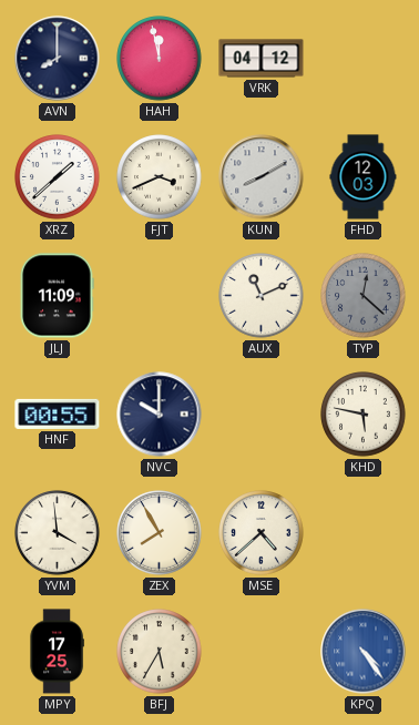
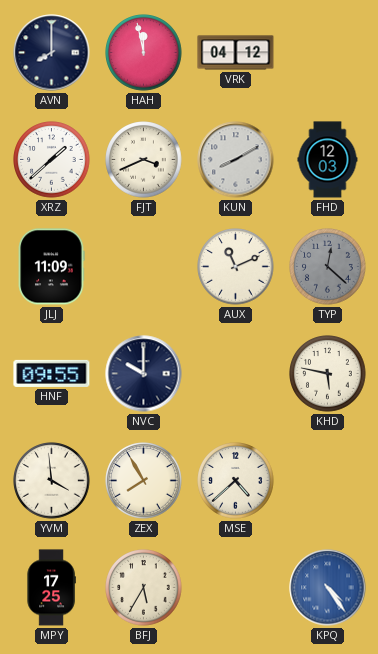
HNF: 00:55 -> 09:55
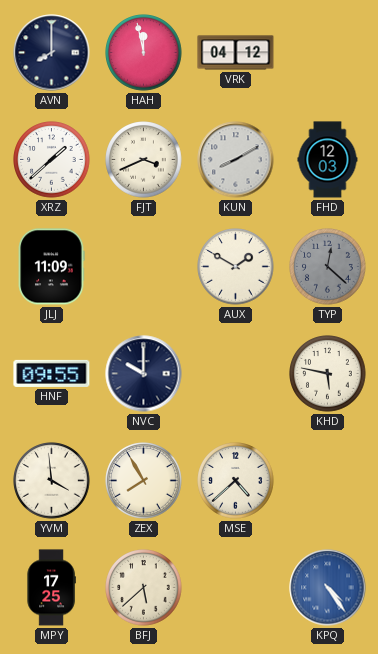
AUX: 11:11 -> 1:50
BFJ: 5:35 -> 5:38
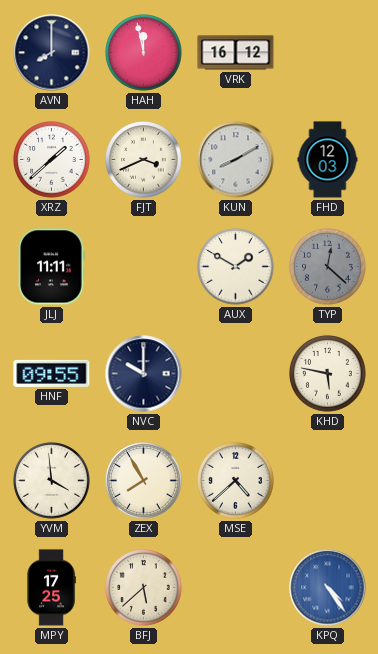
VRK: 04:12 -> 16:12
JLJ: 11:09 -> 11:11
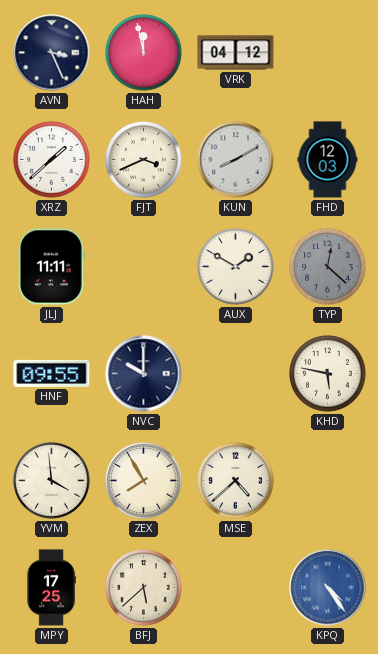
AVN: 8:00 -> 3:26
VRK: 16:12 -> 04:12
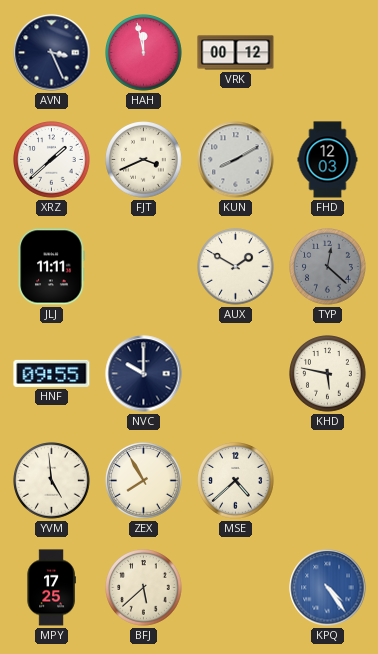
VRK: 04:12 -> 00:12
YVM: 3:59 -> 4:59
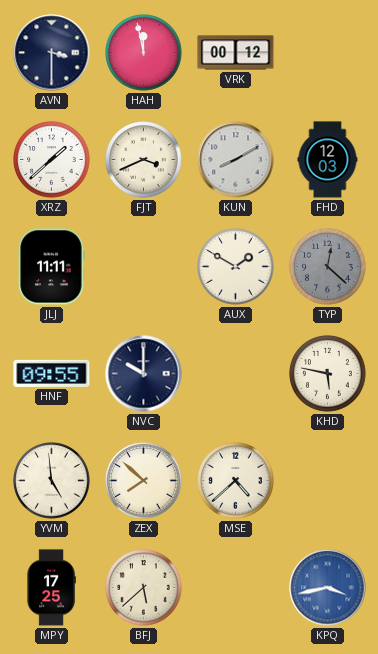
AVN: 3:26 -> 3:30
ZEX: 7:55 -> 7:52
KPQ: 4:24 -> 3:43
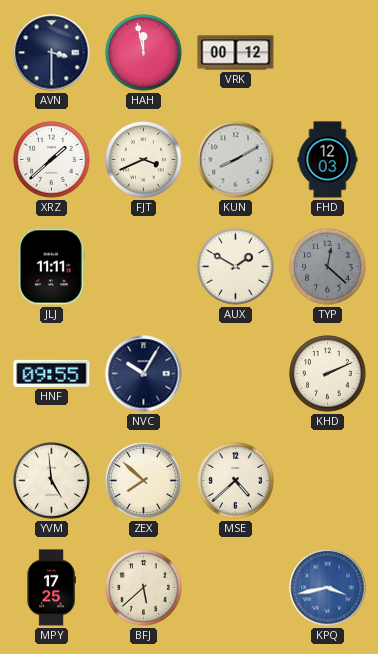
NVC: 10:00 -> 10:05
KHD: 5:47 -> 2:11
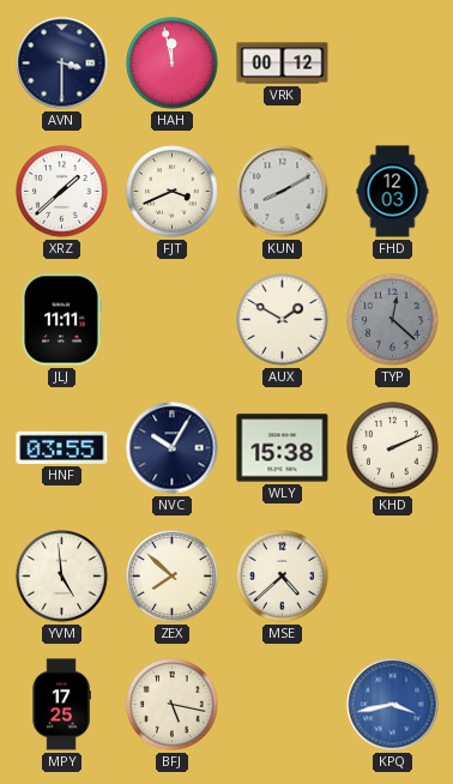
HNF: 09:55 -> 03:55
WLY: none -> 15:38
BFJ: 5:38 -> 5:17
